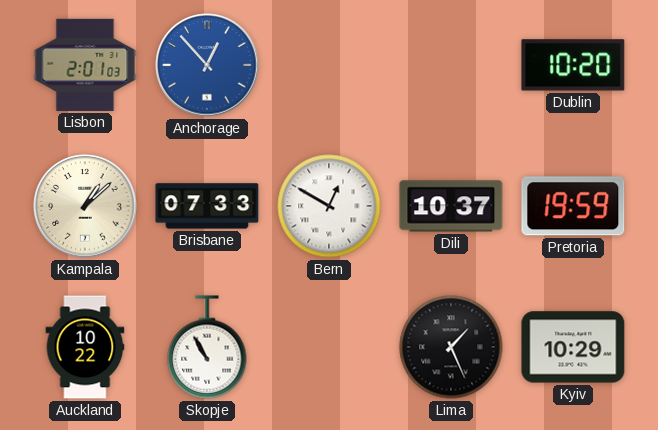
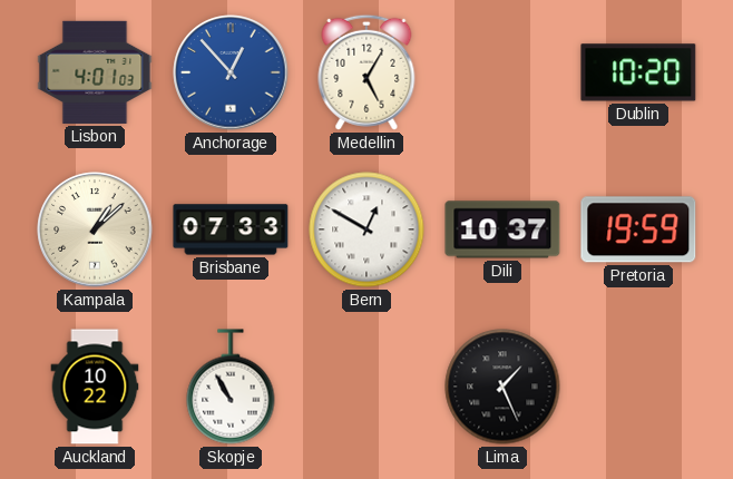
Lisbon: 2:01 -> 4:01
Medellin: none -> 5:05
Kyiv: 10:29 -> none
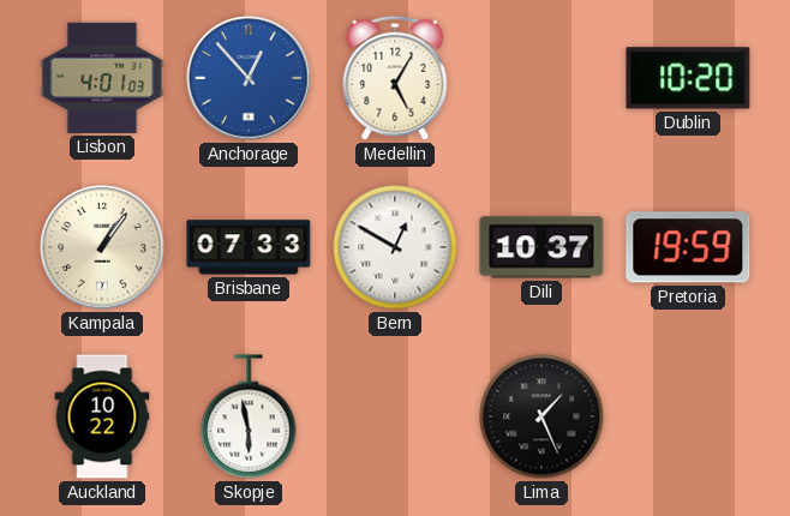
Kampala: 1:08 -> 1:06
Skopje: 10:55 -> 5:58
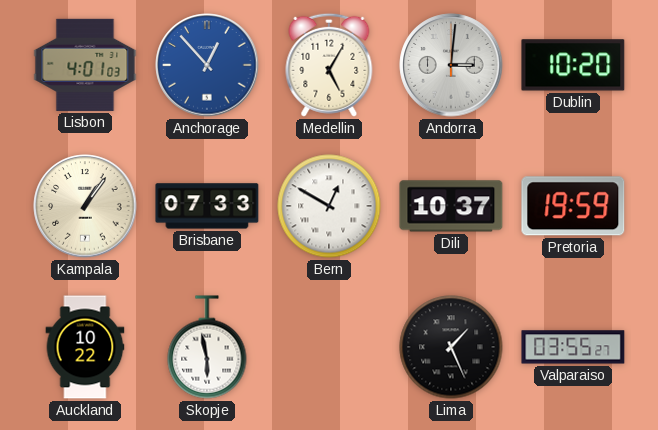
Andorra: none -> 3:01
Valparaiso: none -> 03:55
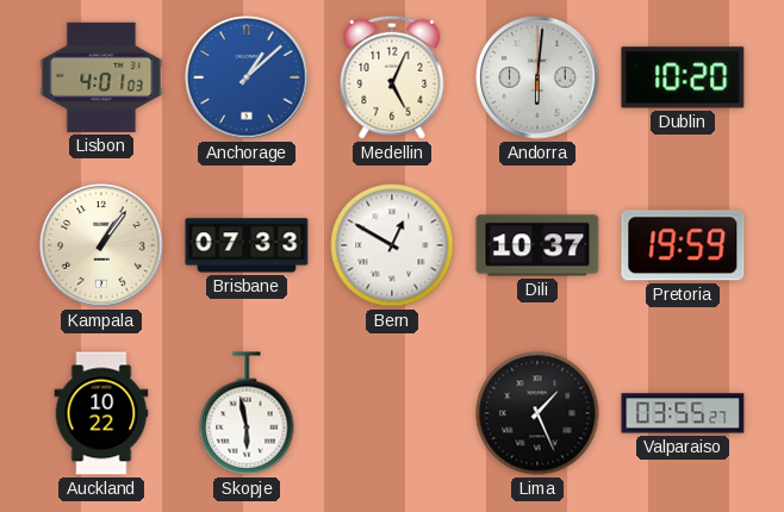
Anchorage: 12:53 -> 1:08
Medellin: 5:05 -> 5:04
Andorra: 3:01 -> 6:01
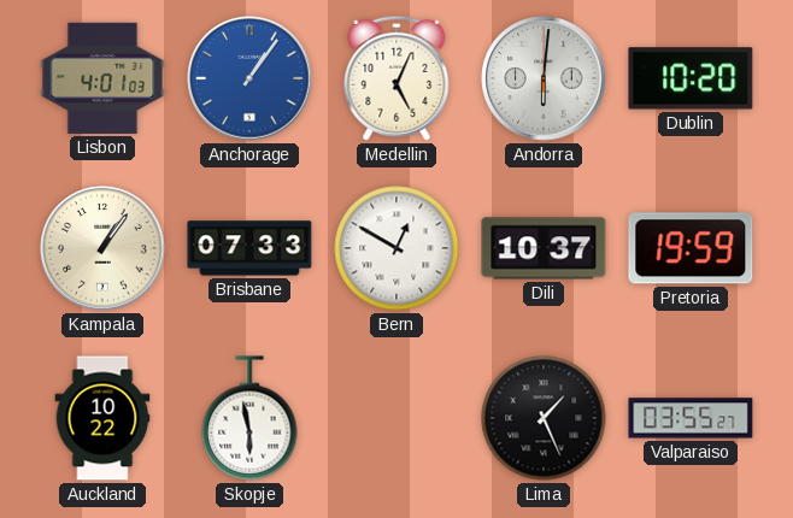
Anchorage: 1:08 -> 1:06
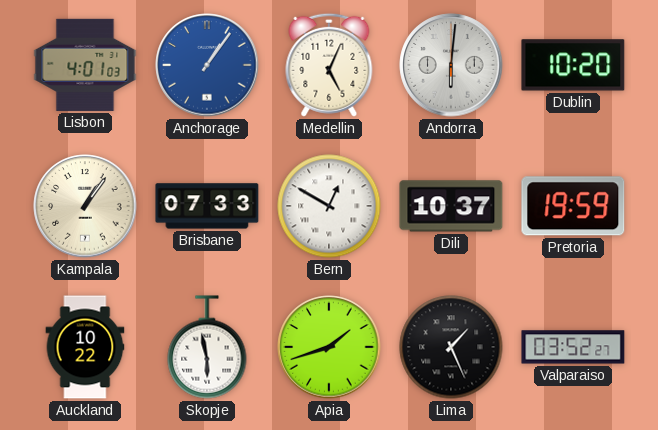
Apia: none -> 1:42
Valparaiso: 03:55 -> 03:52
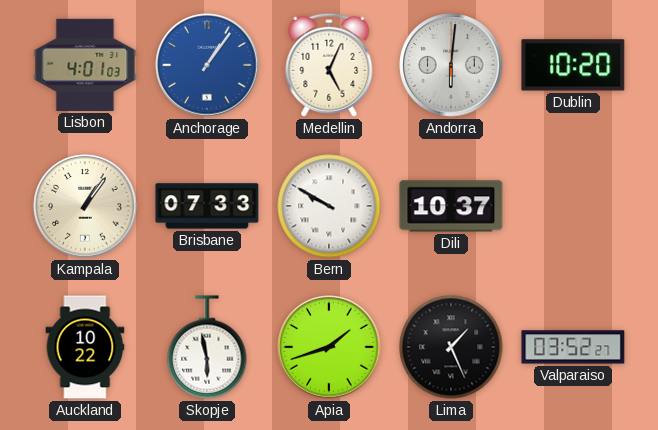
Bern: 12:50 -> 9:50
Pretoria: 19:59 -> none
